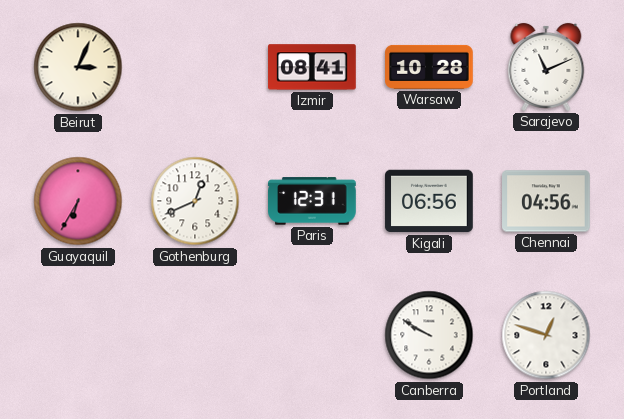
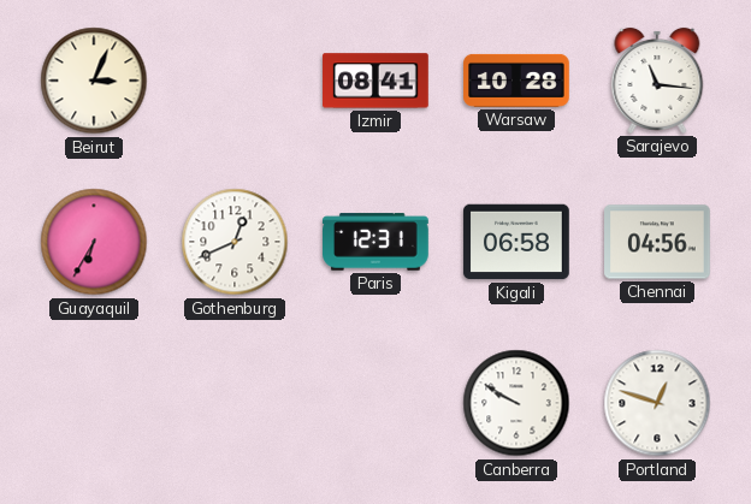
Sarajevo: 11:11 -> 11:16
Kigali: 06:56 -> 06:58
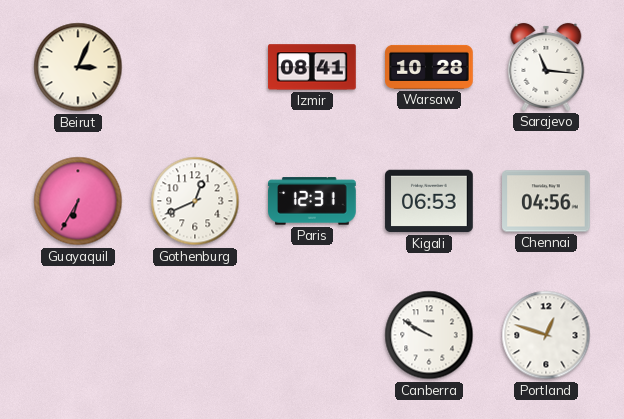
Kigali: 06:58 -> 06:53
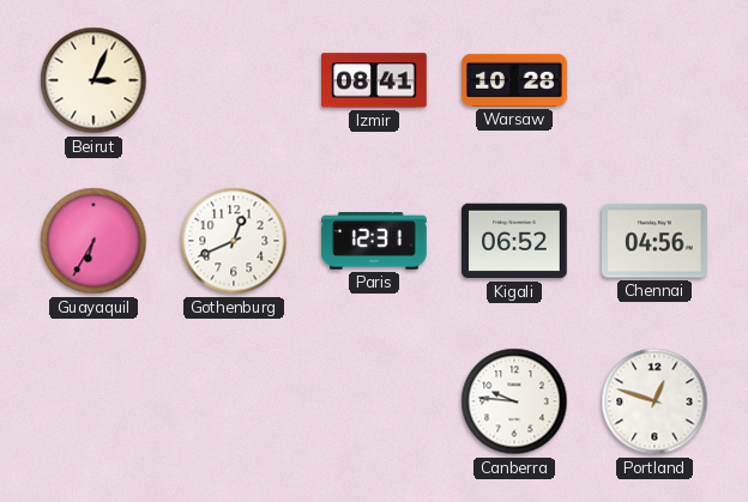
Sarajevo: 11:16 -> none
Kigali: 06:53 -> 06:52
Canberra: 9:50 -> 9:46
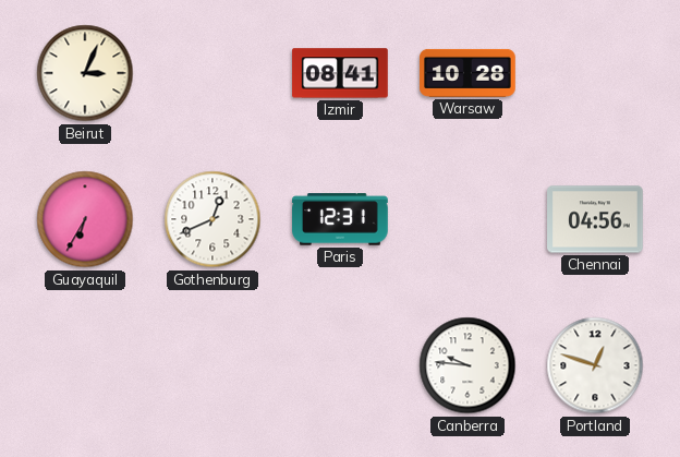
Kigali: 06:52 -> none
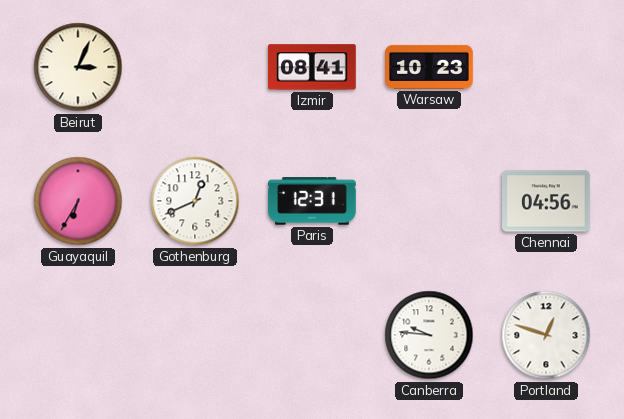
Warsaw: 10:28 -> 10:23
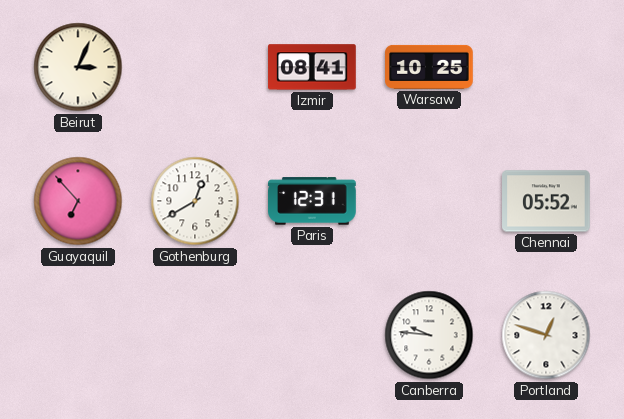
Warsaw: 10:23 -> 10:25
Guayaquil: 6:35 -> 6:53
Gothenburg: 12:41 -> 12:40
Chennai: 04:56 -> 05:52
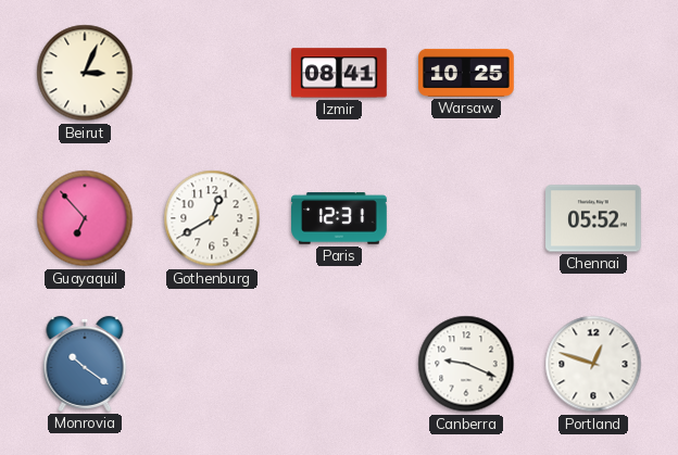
Monrovia: none -> 10:21
Canberra: 9:46 -> 9:19
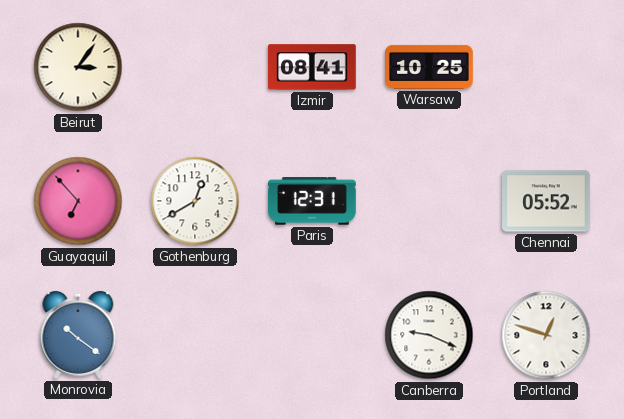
Beirut: 3:04 -> 3:06
